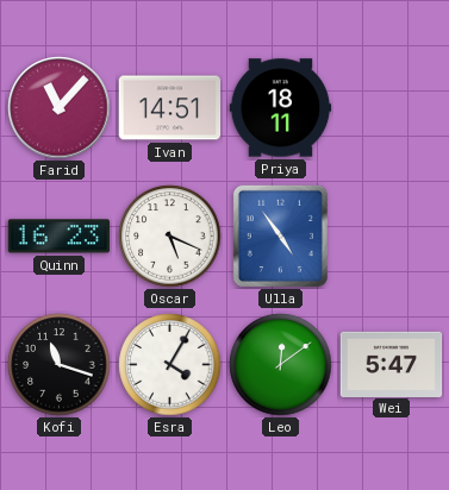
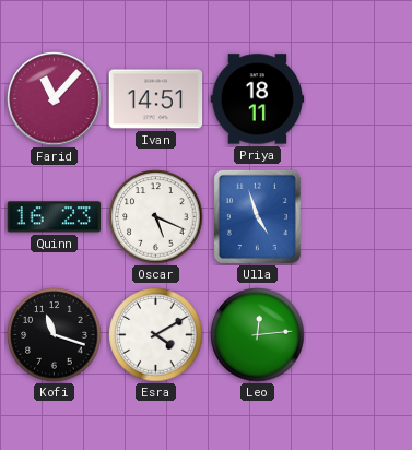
Ulla: 4:54 -> 4:57
Esra: 4:05 -> 4:10
Leo: 12:09 -> 12:14
Wei: 5:47 -> none
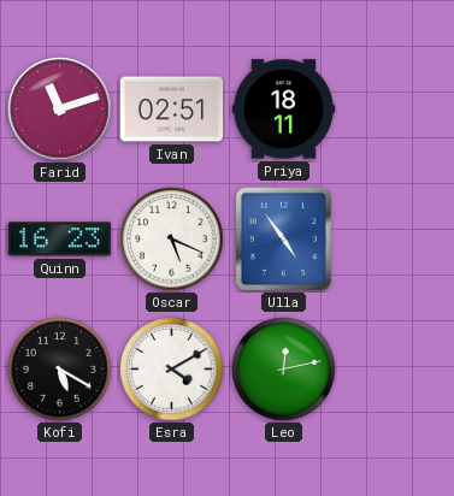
Farid: 11:07 -> 11:12
Ivan: 14:51 -> 02:51
Ulla: 4:57 -> 4:54
Kofi: 11:18 -> 5:20
Leo: 12:14 -> 12:13
